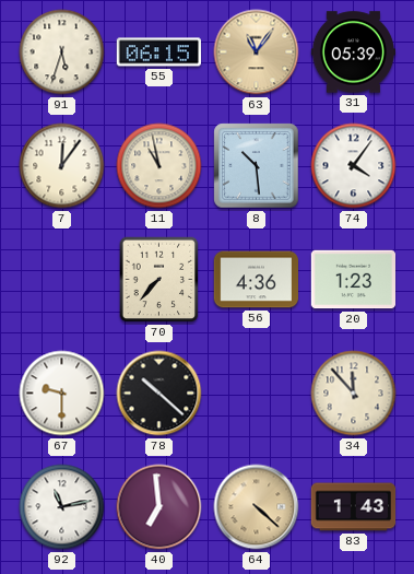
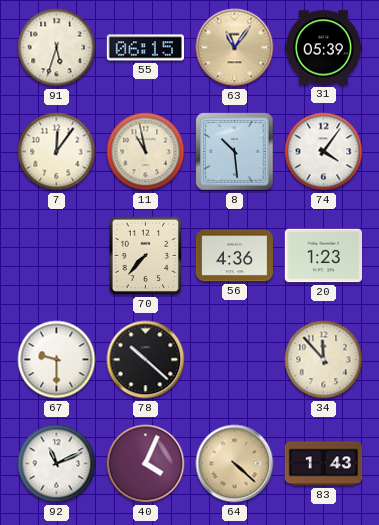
92: 11:13 -> 11:11
40: 6:59 -> 4:04
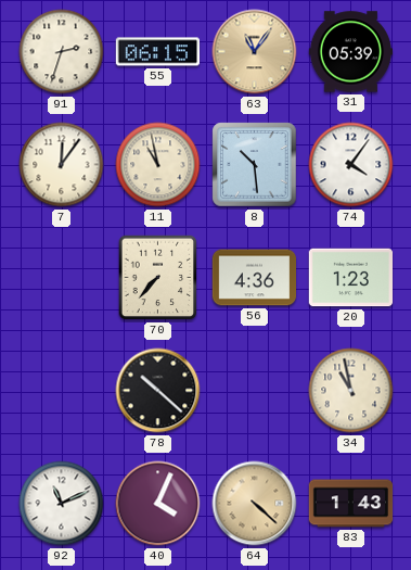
91: 5:33 -> 2:33
67: 9:30 -> none
34: 11:53 -> 10:58
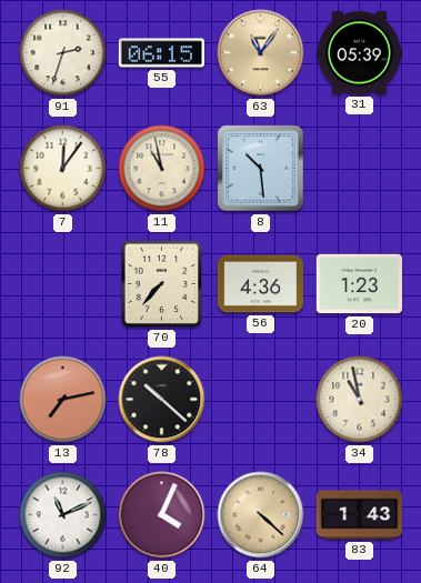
74: 4:06 -> none
13: none -> 7:13
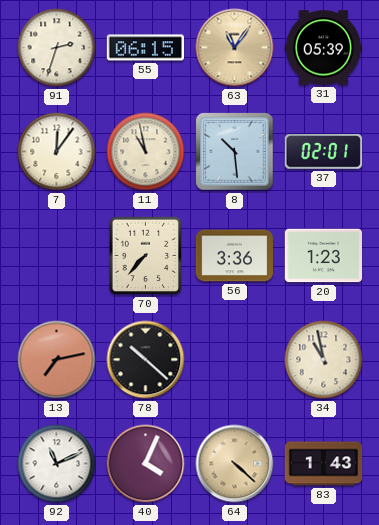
37: none -> 02:01
56: 4:36 -> 3:36
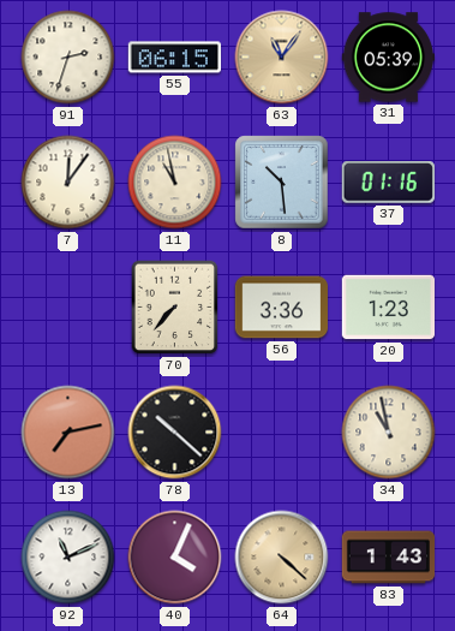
37: 02:01 -> 01:16
